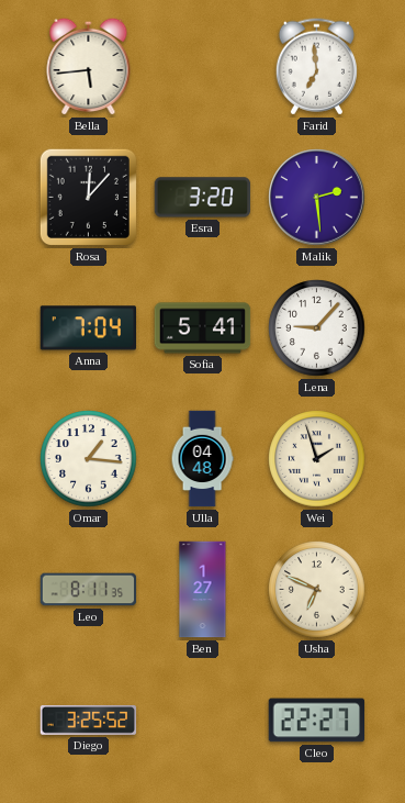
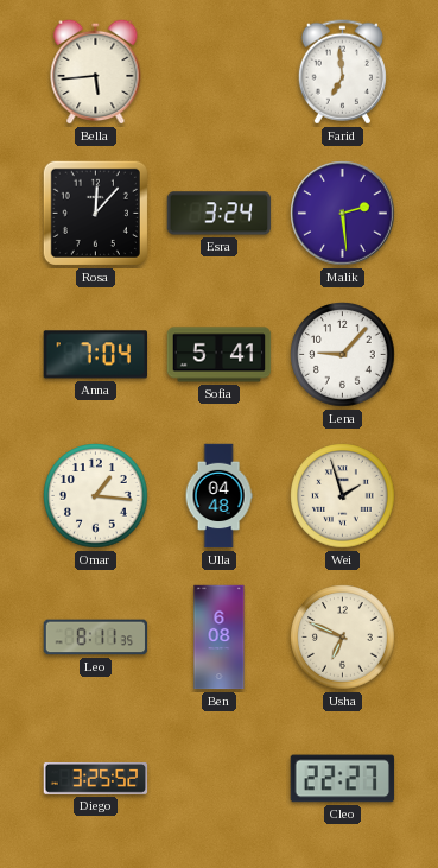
Esra: 3:20 -> 3:24
Ben: 1:27 -> 6:08
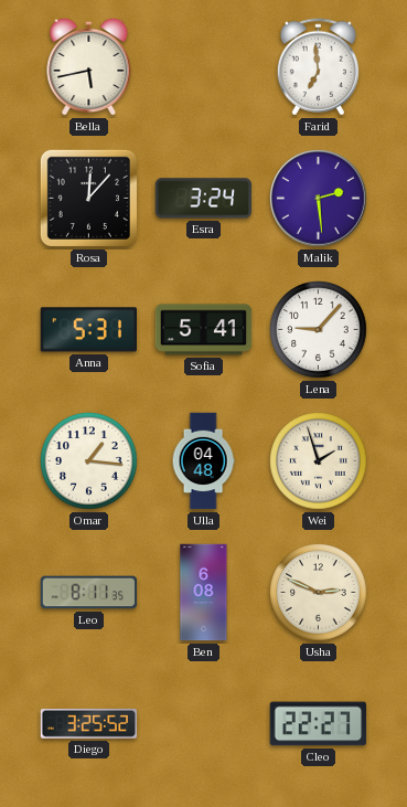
Bella: 5:44 -> 5:43
Anna: 7:04 -> 5:31
Usha: 6:49 -> 2:49
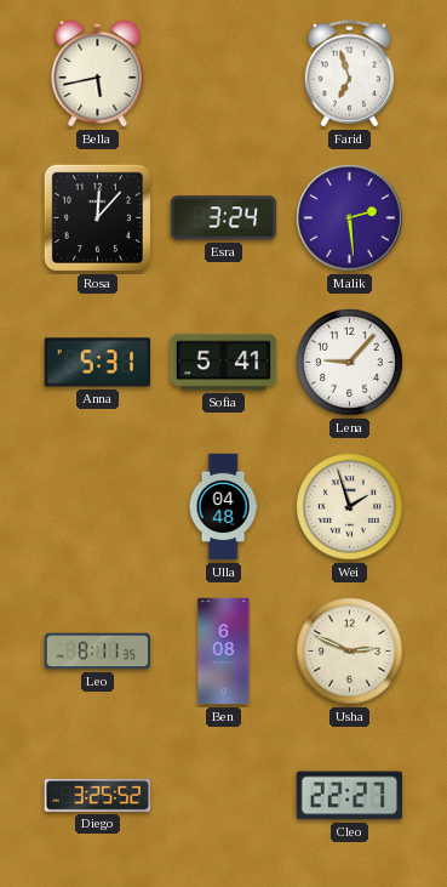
Farid: 6:59 -> 6:57
Omar: 1:16 -> none
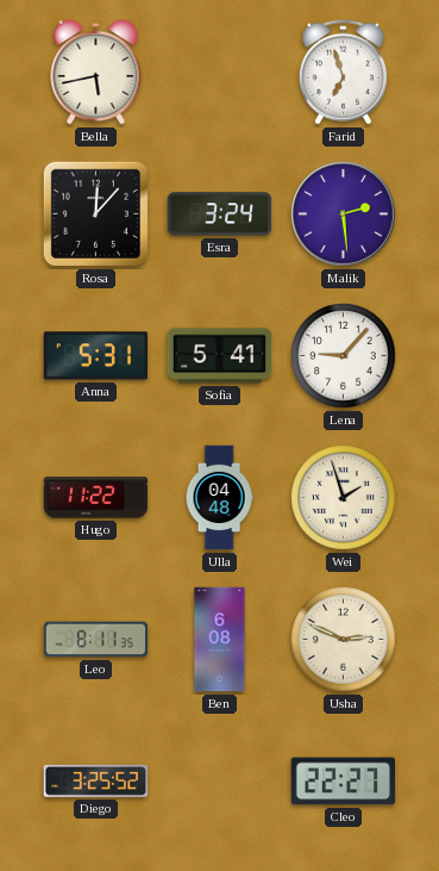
Hugo: none -> 11:22
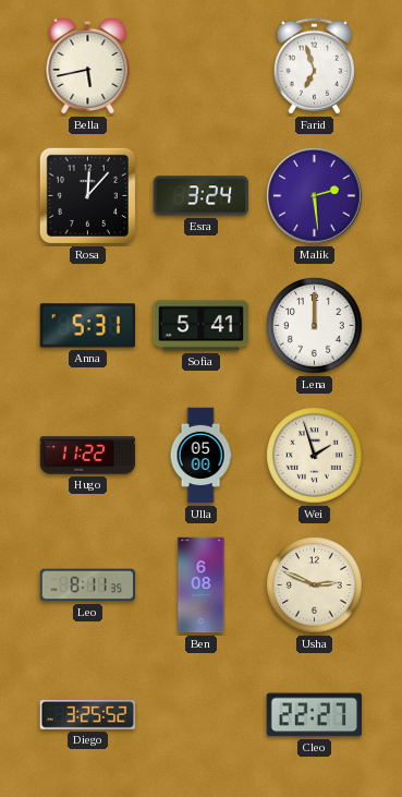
Lena: 9:07 -> 12:00
Ulla: 04:48 -> 05:00
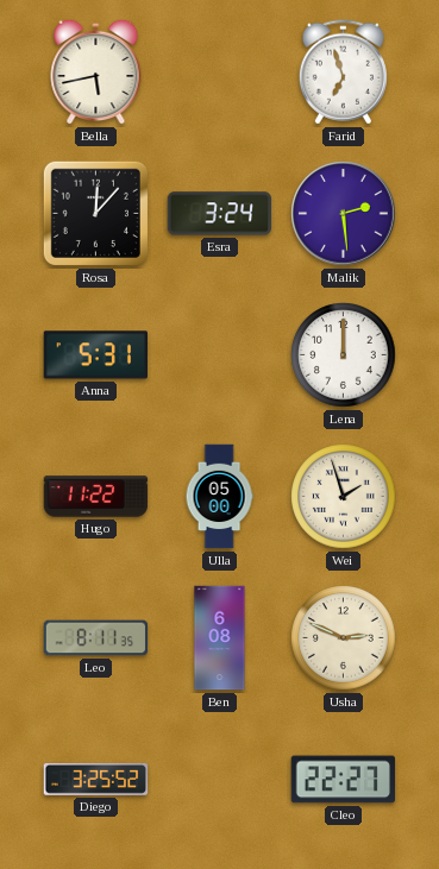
Sofia: 5:41 -> none
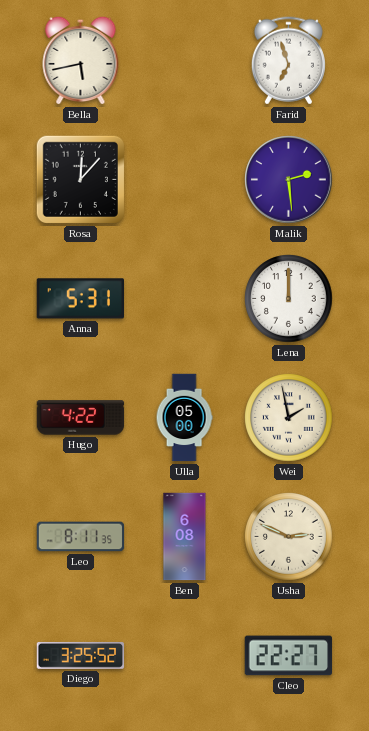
Esra: 3:24 -> none
Hugo: 11:22 -> 4:22
Wei: 1:57 -> 1:58
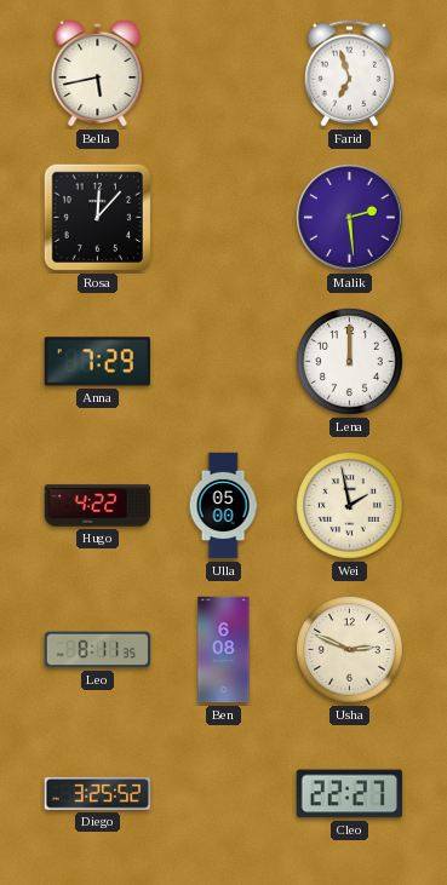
Anna: 5:31 -> 7:29
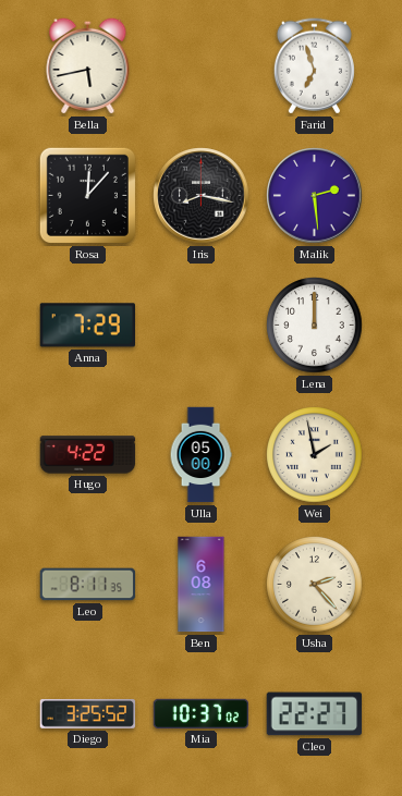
Iris: none -> 8:17
Usha: 2:49 -> 2:23
Mia: none -> 10:37
